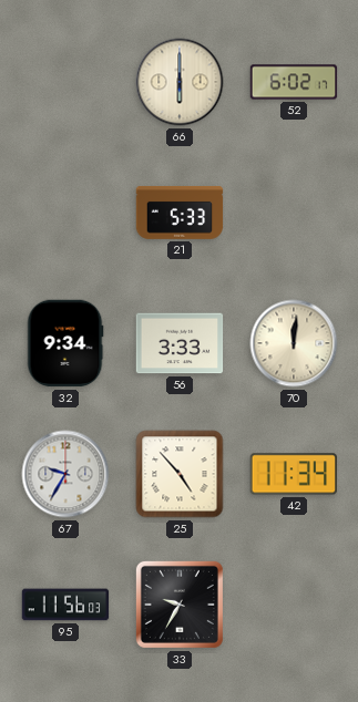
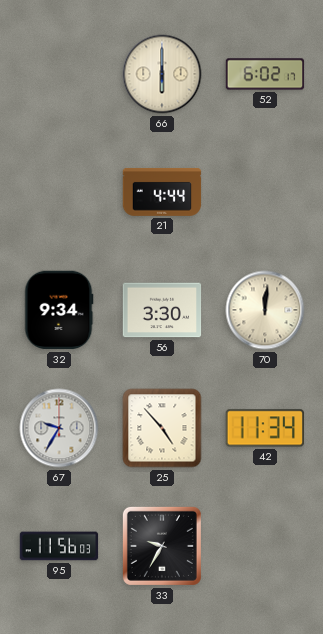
21: 5:33 -> 4:44
56: 3:33 -> 3:30
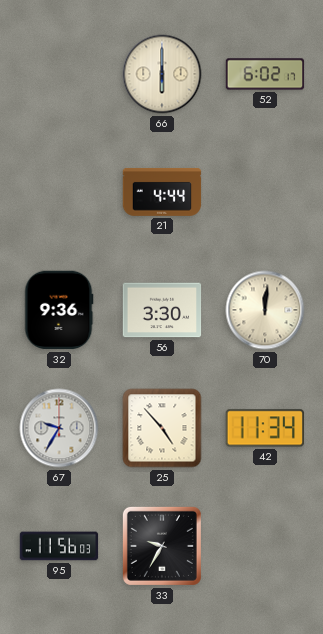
32: 9:34 -> 9:36
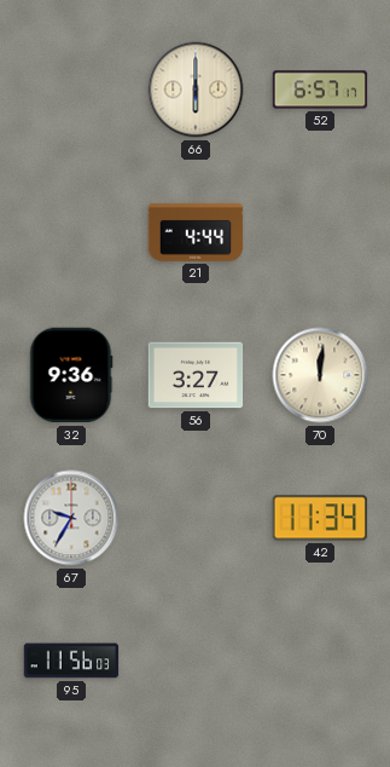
52: 6:02 -> 6:57
56: 3:30 -> 3:27
25: 4:53 -> none
33: 9:35 -> none
